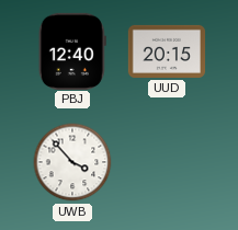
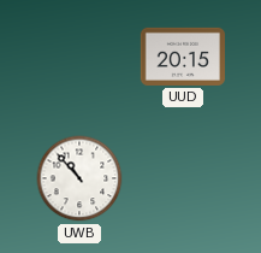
PBJ: 12:40 -> none
UWB: 3:53 -> 10:53
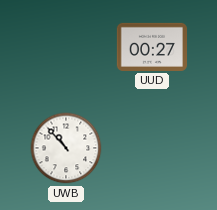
UUD: 20:15 -> 00:27
